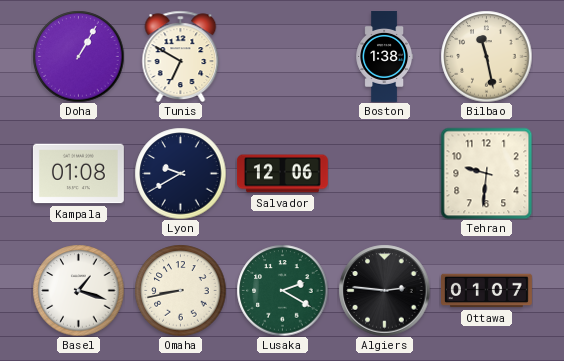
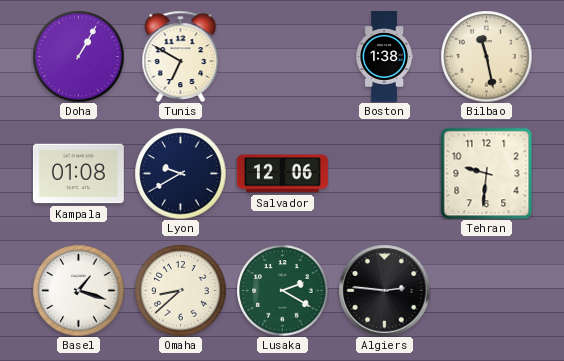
Omaha: 8:43 -> 8:38
Ottawa: 01:07 -> none
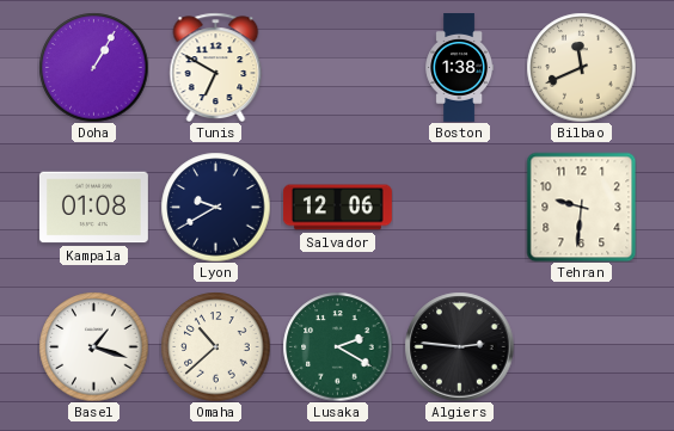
Bilbao: 11:28 -> 11:41
Omaha: 8:38 -> 10:38
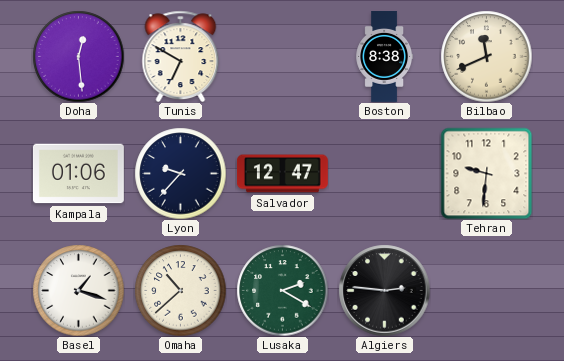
Doha: 1:05 -> 12:29
Boston: 1:38 -> 8:38
Kampala: 01:08 -> 01:06
Lyon: 9:40 -> 9:37
Salvador: 12:06 -> 12:47
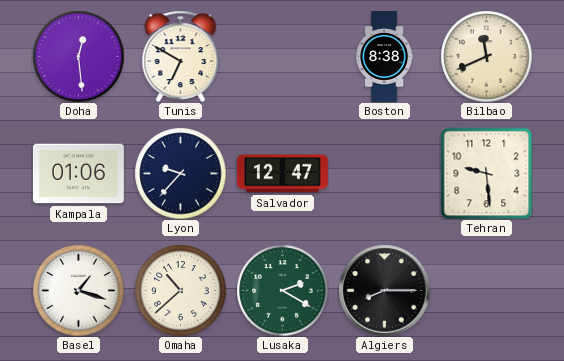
Tehran: 9:31 -> 9:29
Algiers: 2:46 -> 8:15
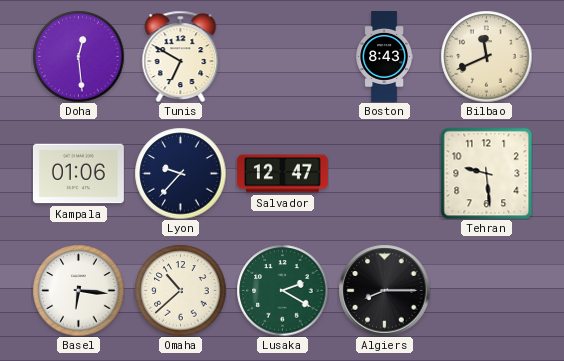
Boston: 8:38 -> 8:43
Basel: 1:18 -> 6:16
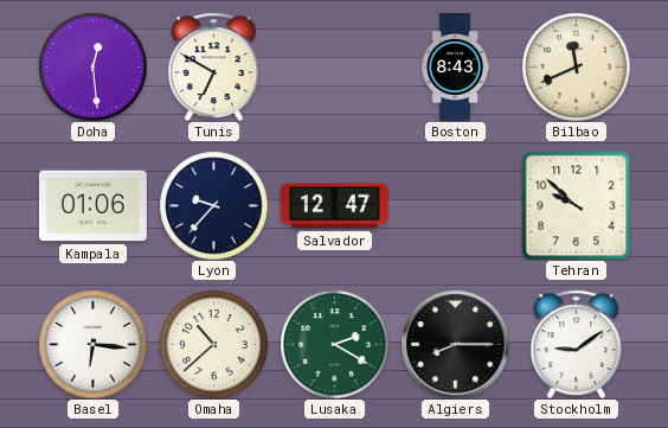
Tehran: 9:29 -> 9:52
Stockholm: none -> 9:09
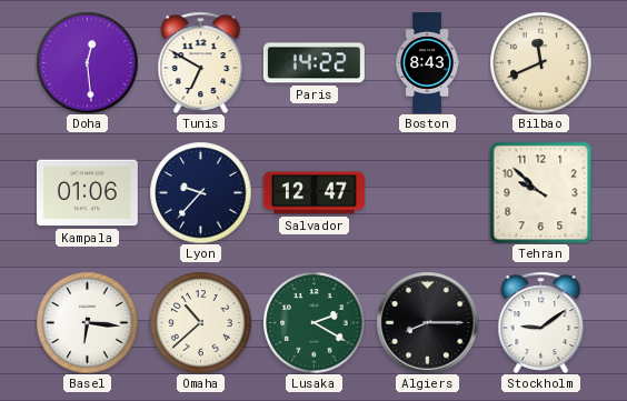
Paris: none -> 14:22
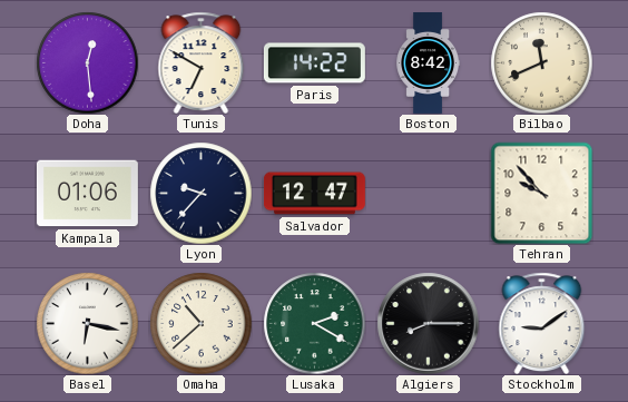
Boston: 8:43 -> 8:42
Tehran: 9:52 -> 9:53
Basel: 6:16 -> 6:17
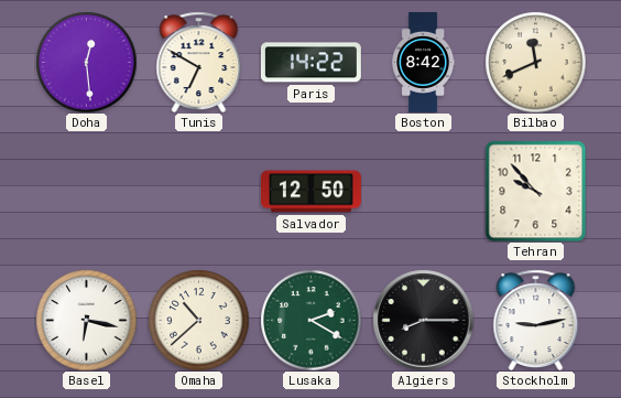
Kampala: 01:06 -> none
Lyon: 9:37 -> none
Salvador: 12:47 -> 12:50
Stockholm: 9:09 -> 9:13
